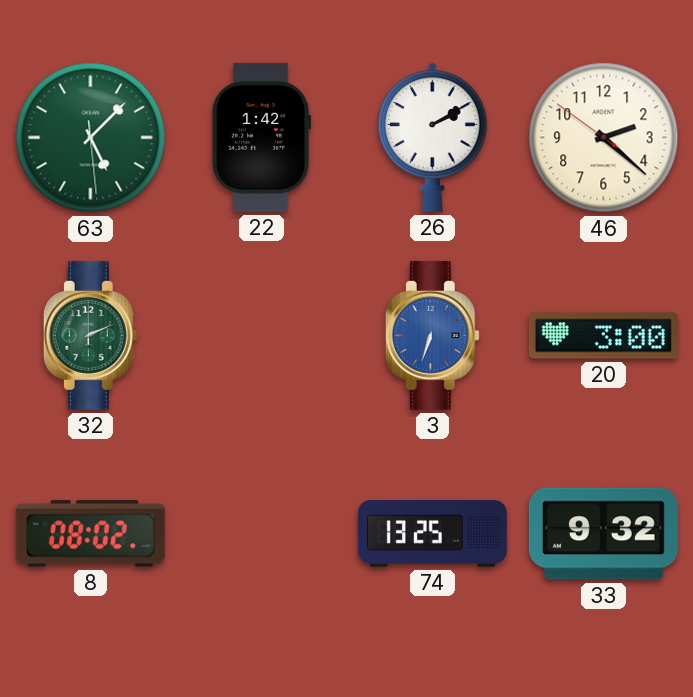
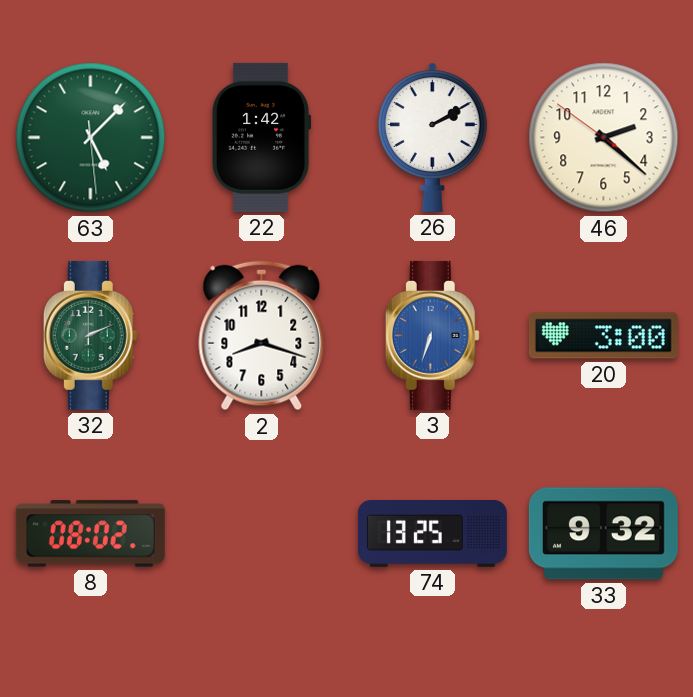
2: none -> 8:18
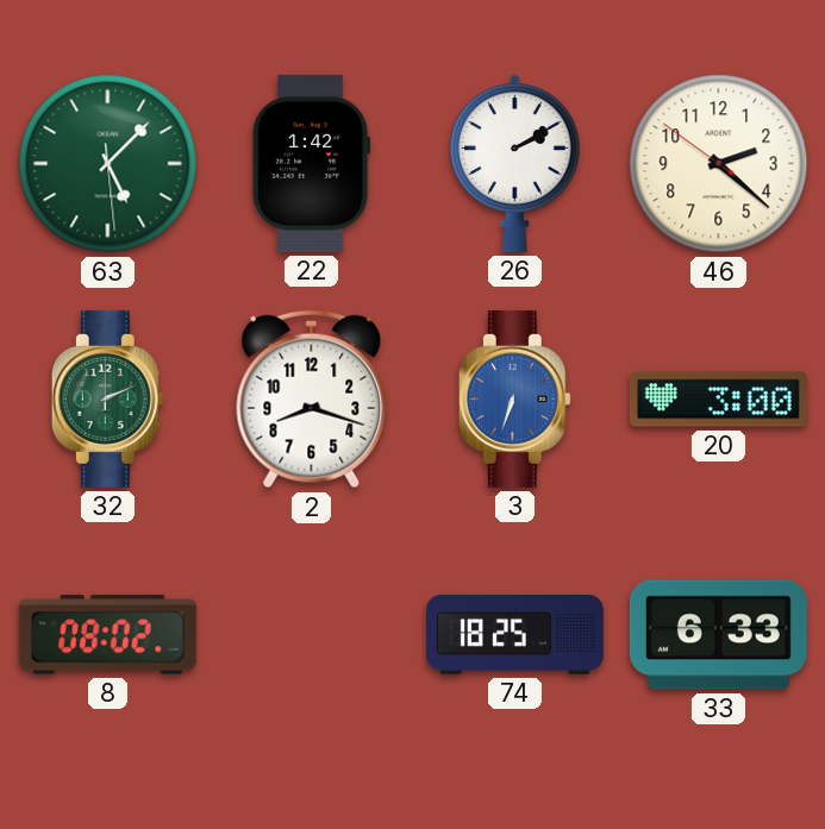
74: 13:25 -> 18:25
33: 9:32 -> 6:33
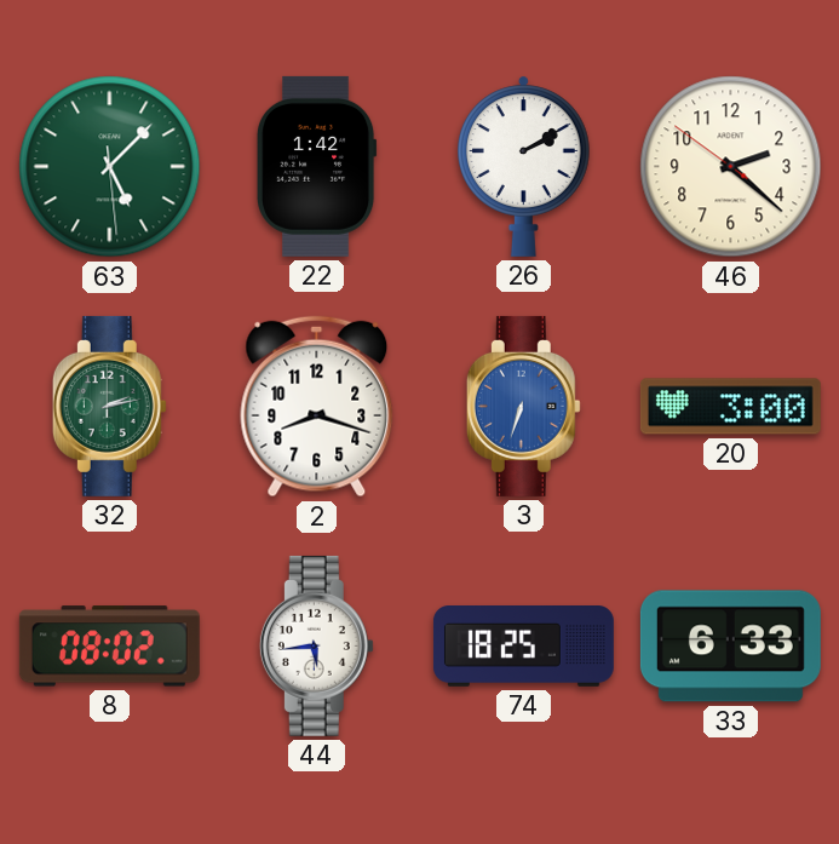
32: 2:11 -> 2:13
44: none -> 5:44
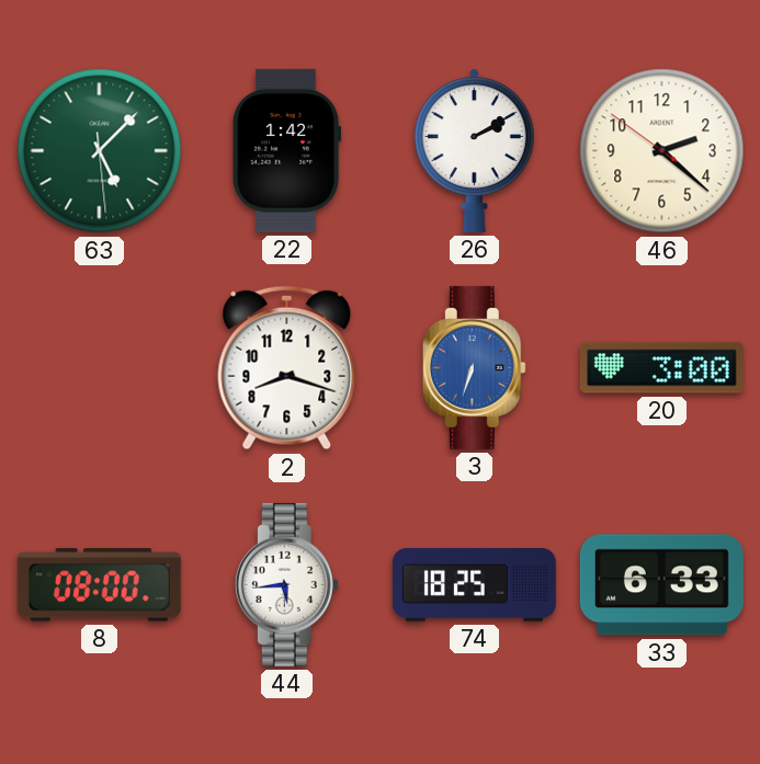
32: 2:13 -> none
8: 08:02 -> 08:00
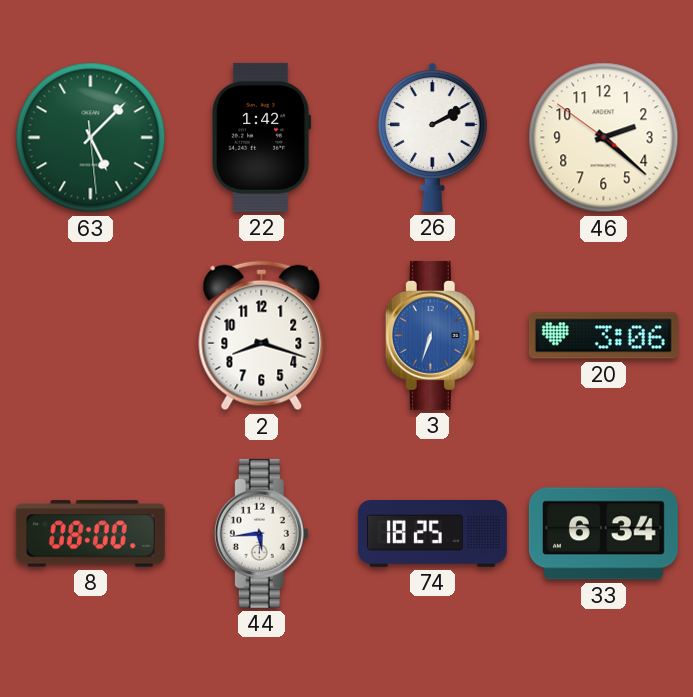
20: 3:00 -> 3:06
33: 6:33 -> 6:34
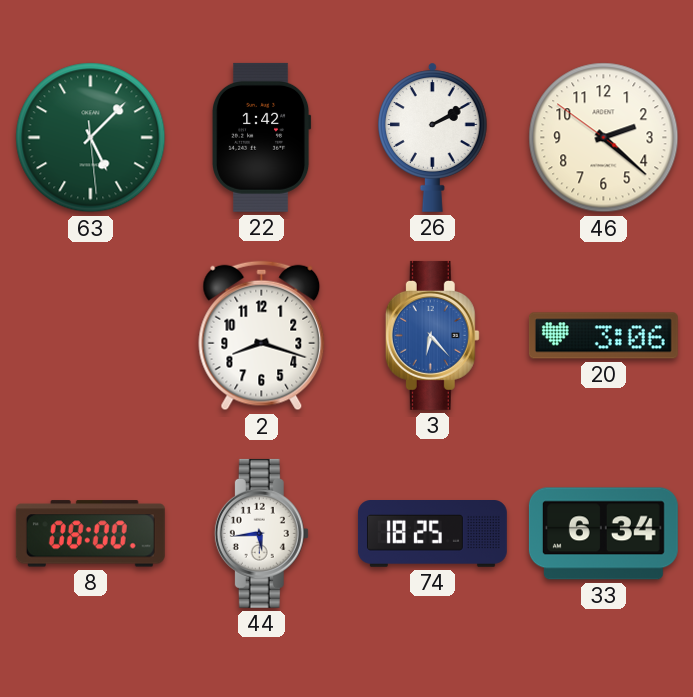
3: 6:33 -> 6:23
